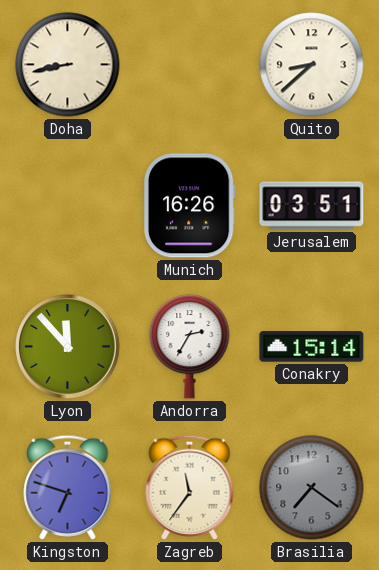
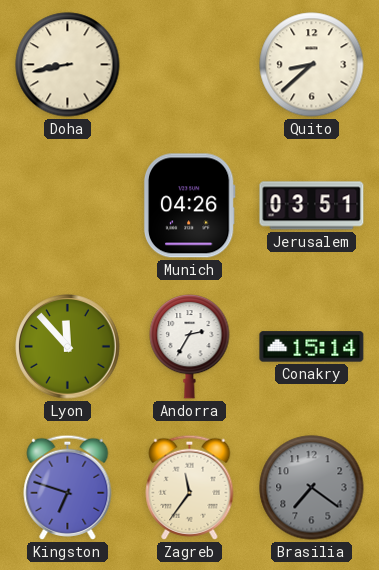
Munich: 16:26 -> 04:26
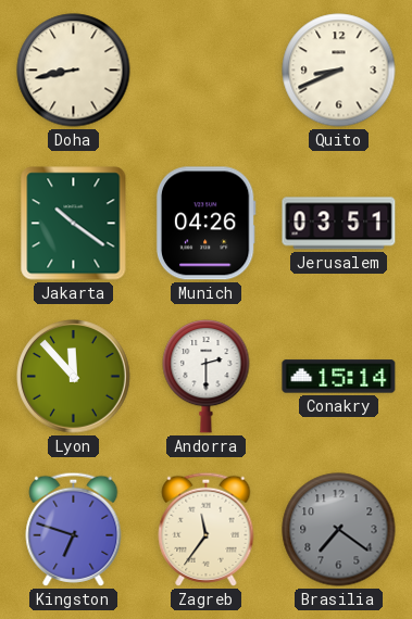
Quito: 8:38 -> 8:41
Jakarta: none -> 10:21
Andorra: 2:35 -> 2:30
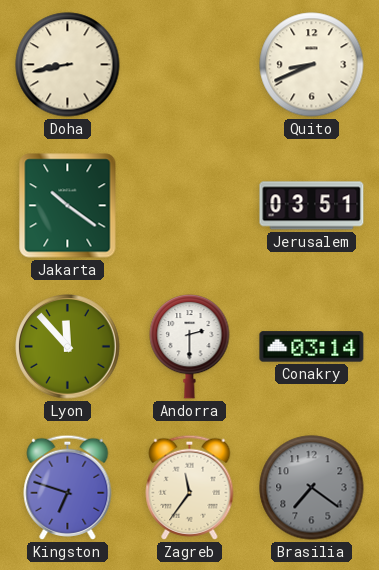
Munich: 04:26 -> none
Conakry: 15:14 -> 03:14
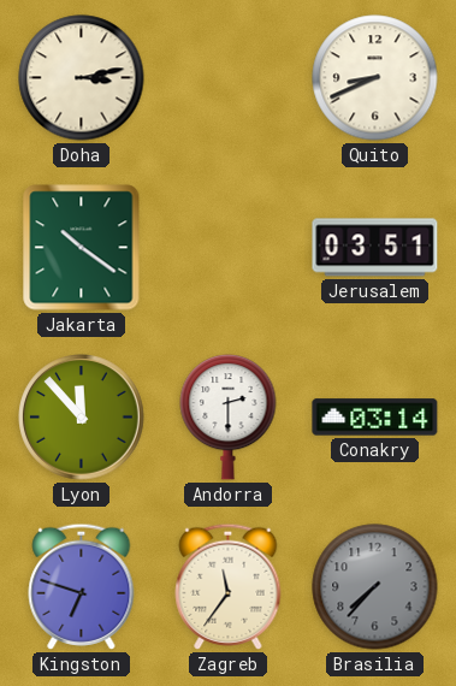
Doha: 8:43 -> 3:13
Brasilia: 7:21 -> 7:37
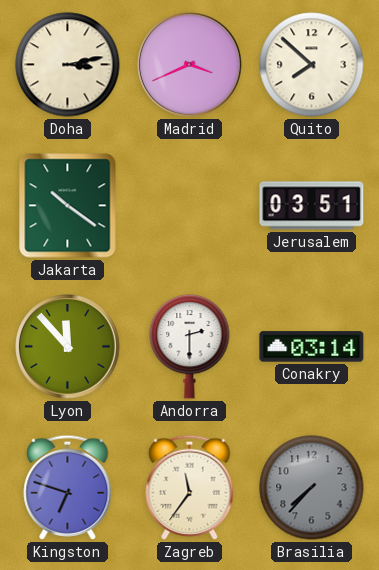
Madrid: none -> 3:41
Quito: 8:41 -> 7:52
